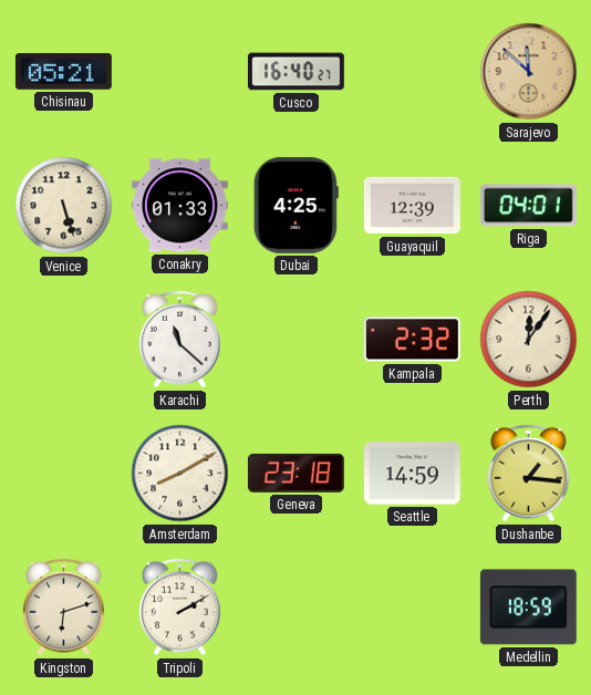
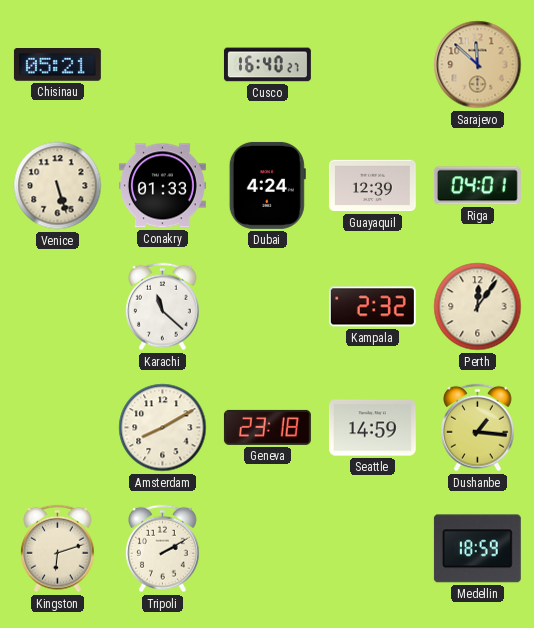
Dubai: 4:25 -> 4:24
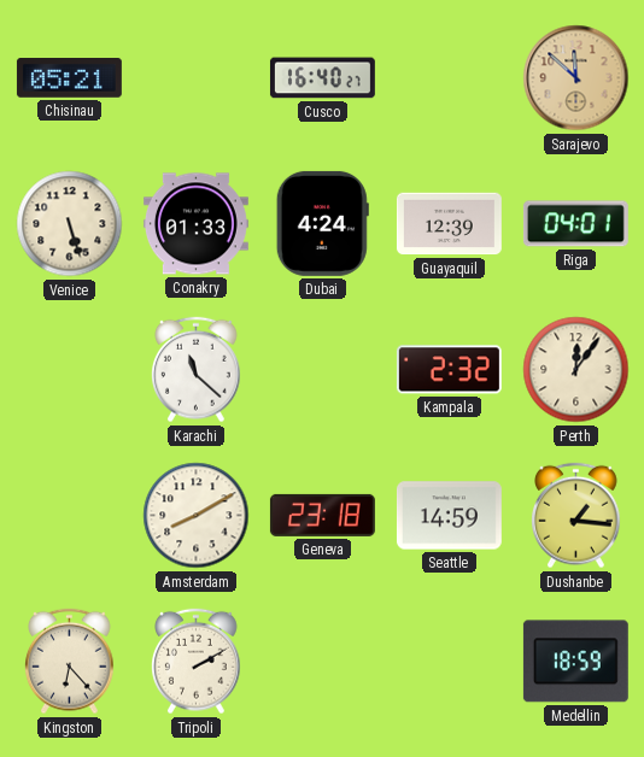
Kingston: 6:12 -> 6:23
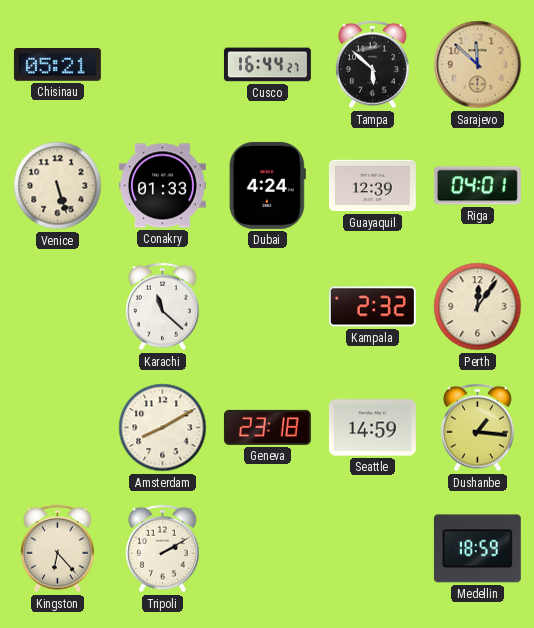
Cusco: 16:40 -> 16:44
Tampa: none -> 5:52
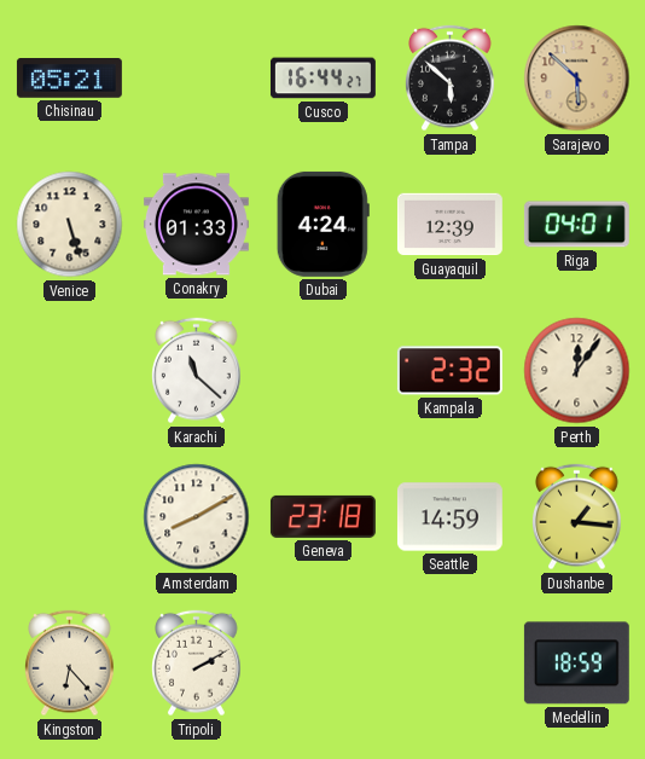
Sarajevo: 11:52 -> 5:52
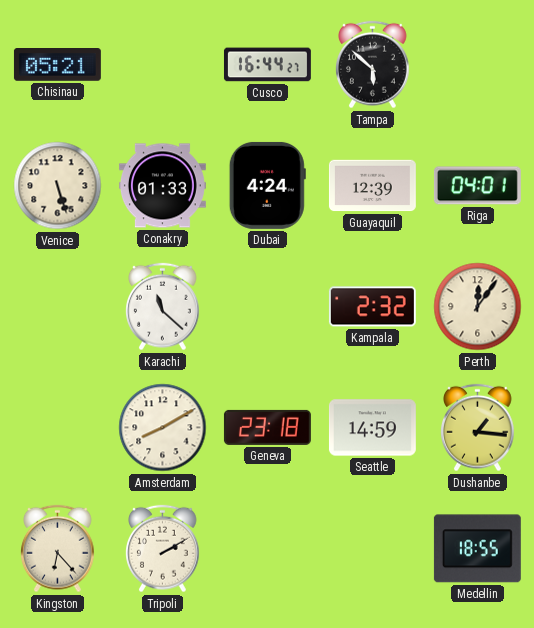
Sarajevo: 5:52 -> none
Medellin: 18:59 -> 18:55
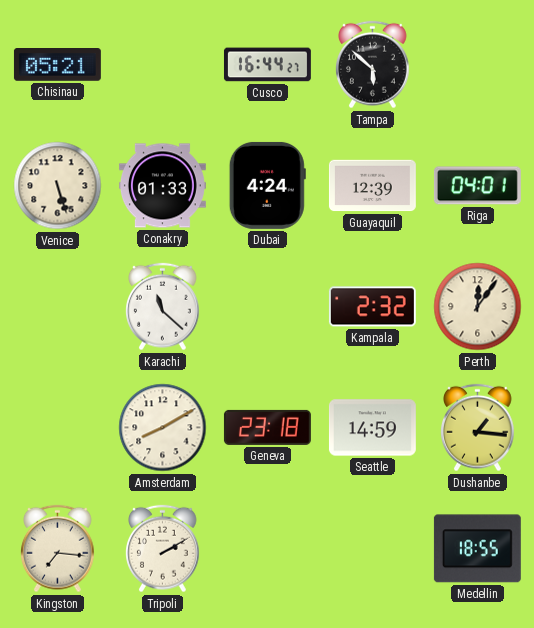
Kingston: 6:23 -> 7:16
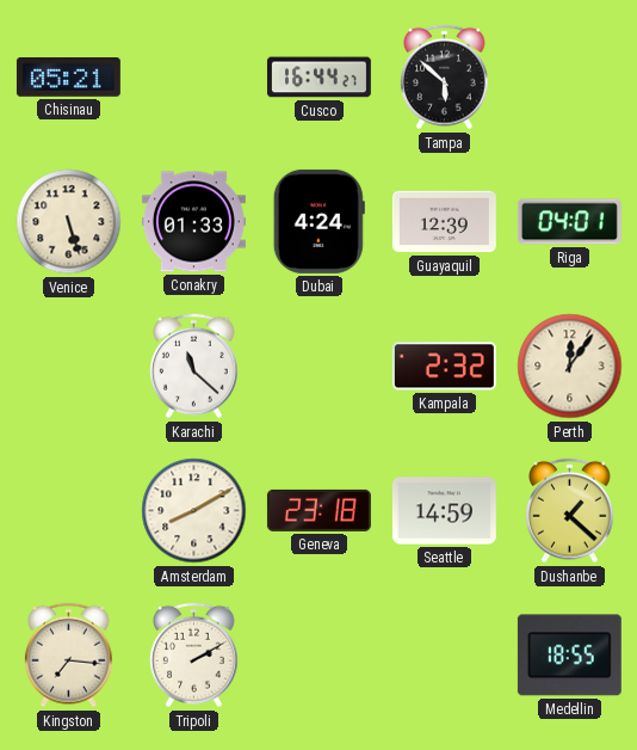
Dushanbe: 1:16 -> 1:22
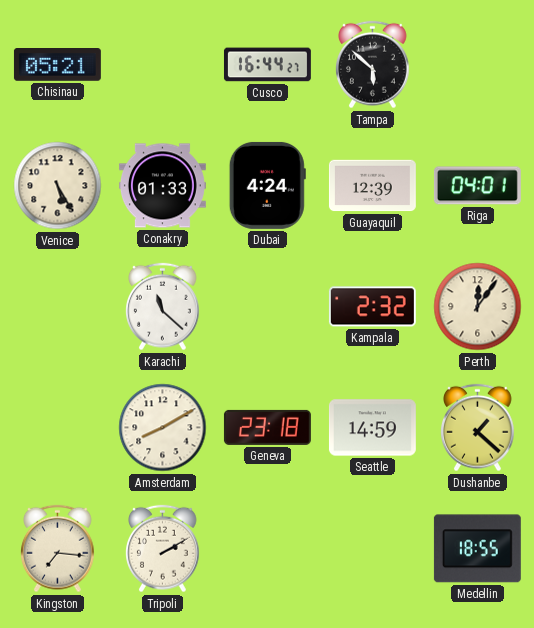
Venice: 5:27 -> 5:25
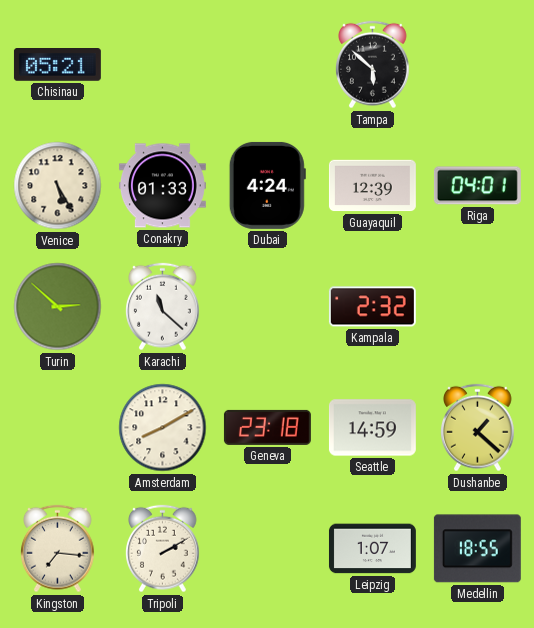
Cusco: 16:44 -> none
Turin: none -> 2:52
Perth: 12:06 -> none
Leipzig: none -> 1:07
